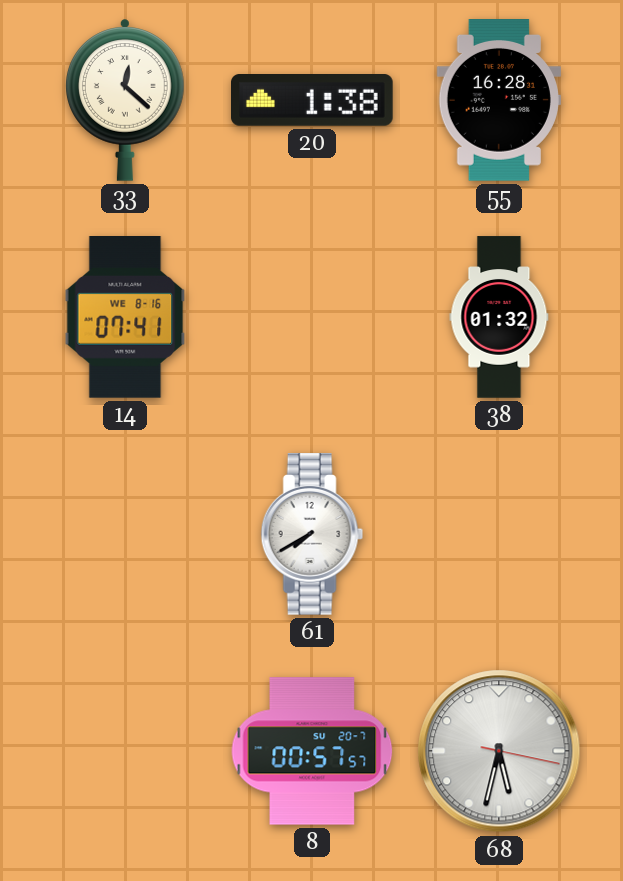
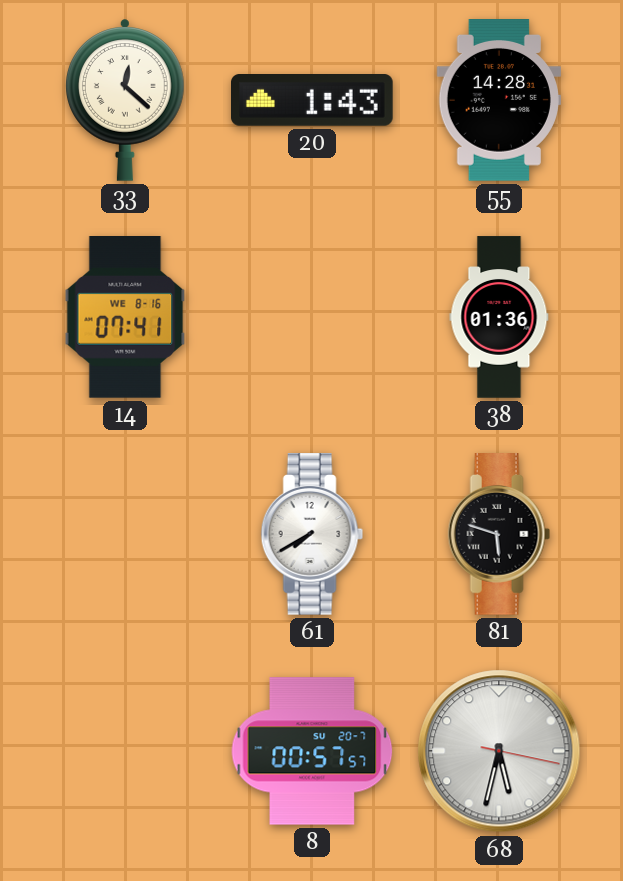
20: 1:38 -> 1:43
55: 16:28 -> 14:28
38: 01:32 -> 01:36
81: none -> 5:48
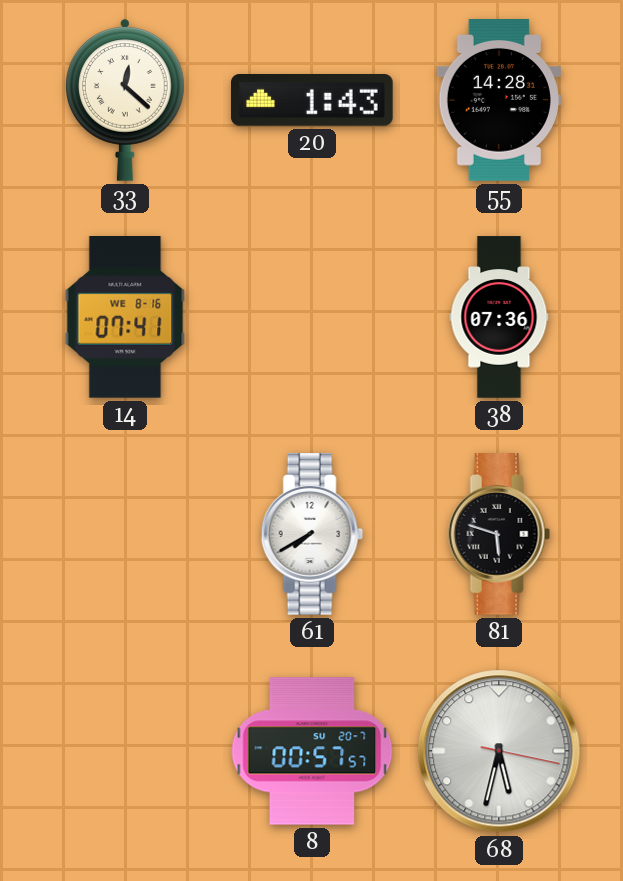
38: 01:36 -> 07:36
